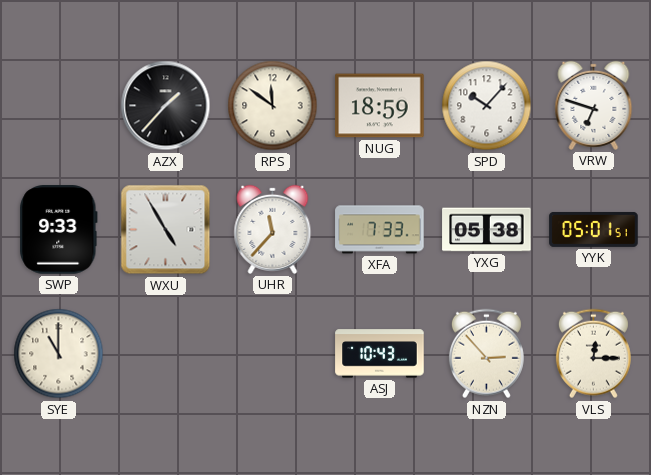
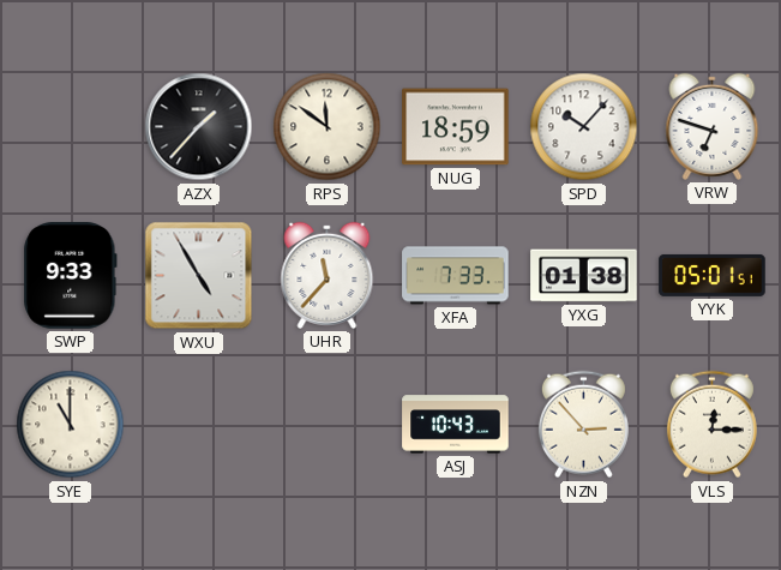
YXG: 05:38 -> 01:38
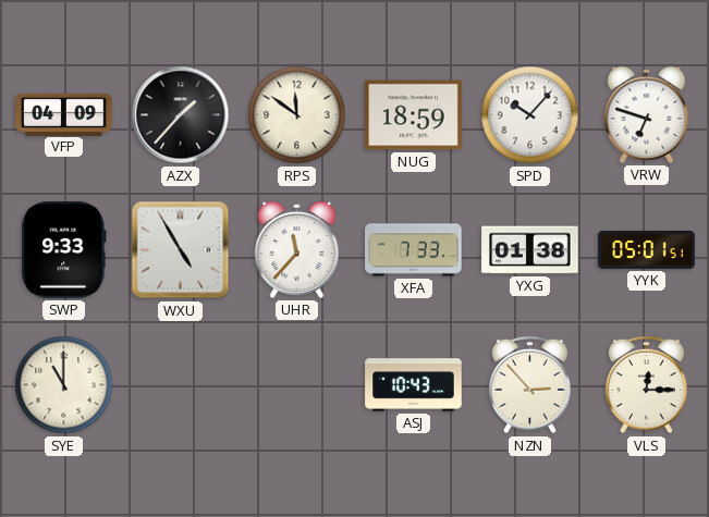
VFP: none -> 04:09
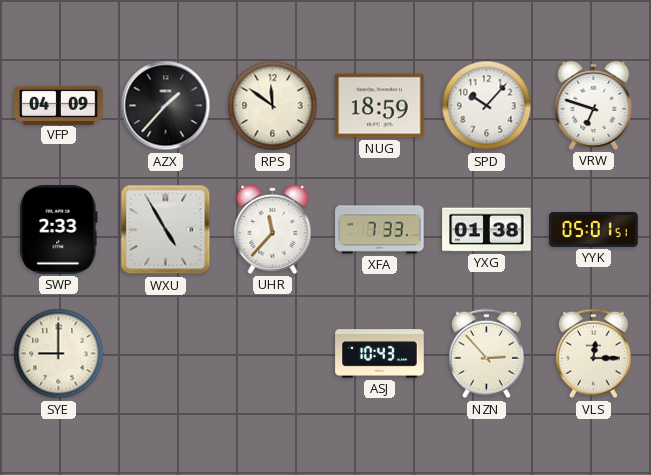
SWP: 9:33 -> 2:33
SYE: 11:00 -> 9:00
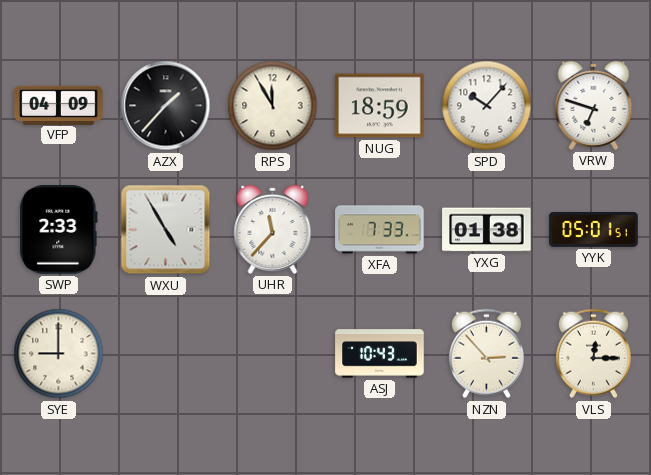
RPS: 11:51 -> 11:55
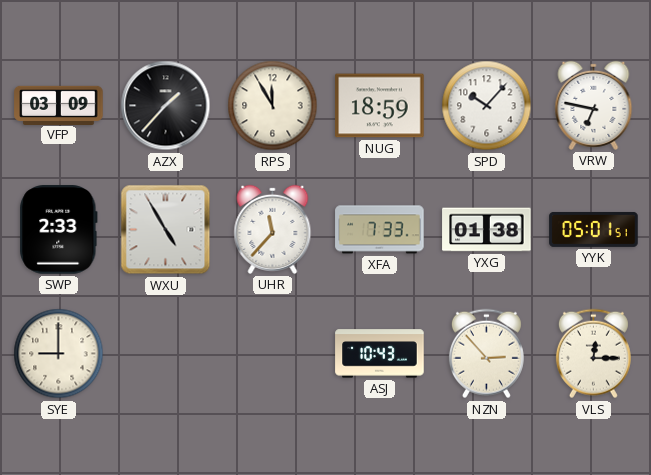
VFP: 04:09 -> 03:09
VRW: 6:48 -> 6:47
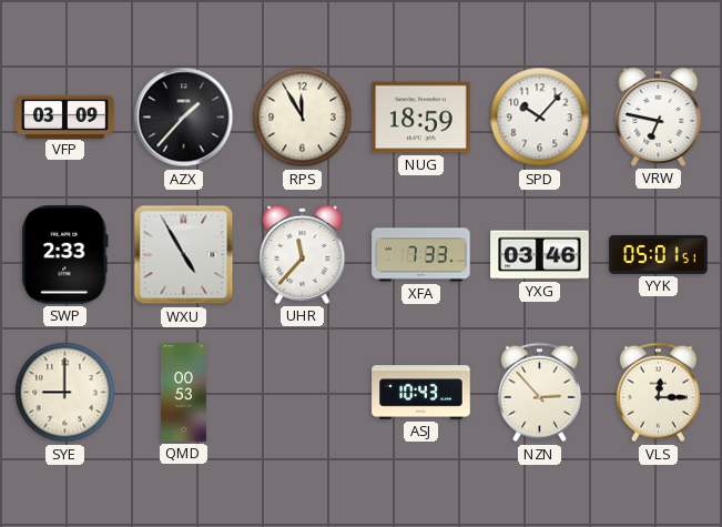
YXG: 01:38 -> 03:46
QMD: none -> 00:53
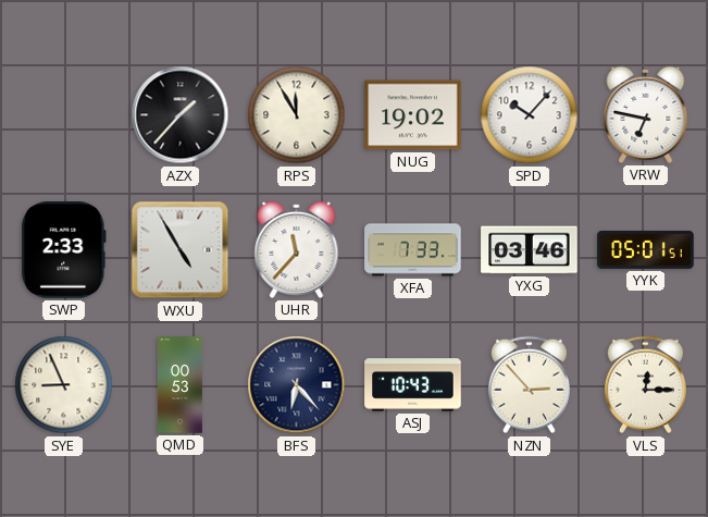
VFP: 03:09 -> none
NUG: 18:59 -> 19:02
SYE: 9:00 -> 8:56
BFS: none -> 6:23
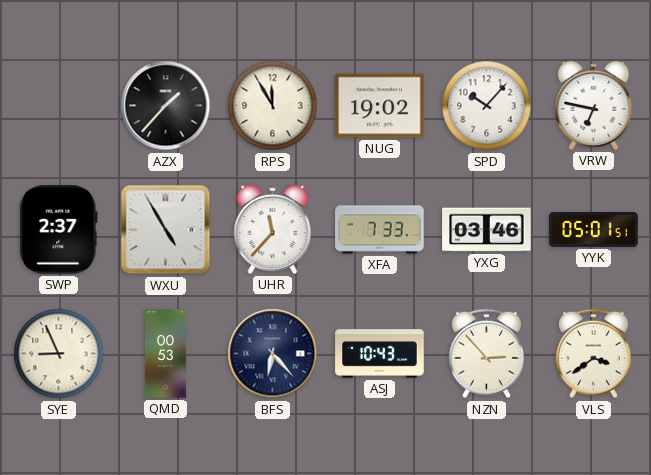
SWP: 2:33 -> 2:37
VLS: 12:15 -> 3:39
